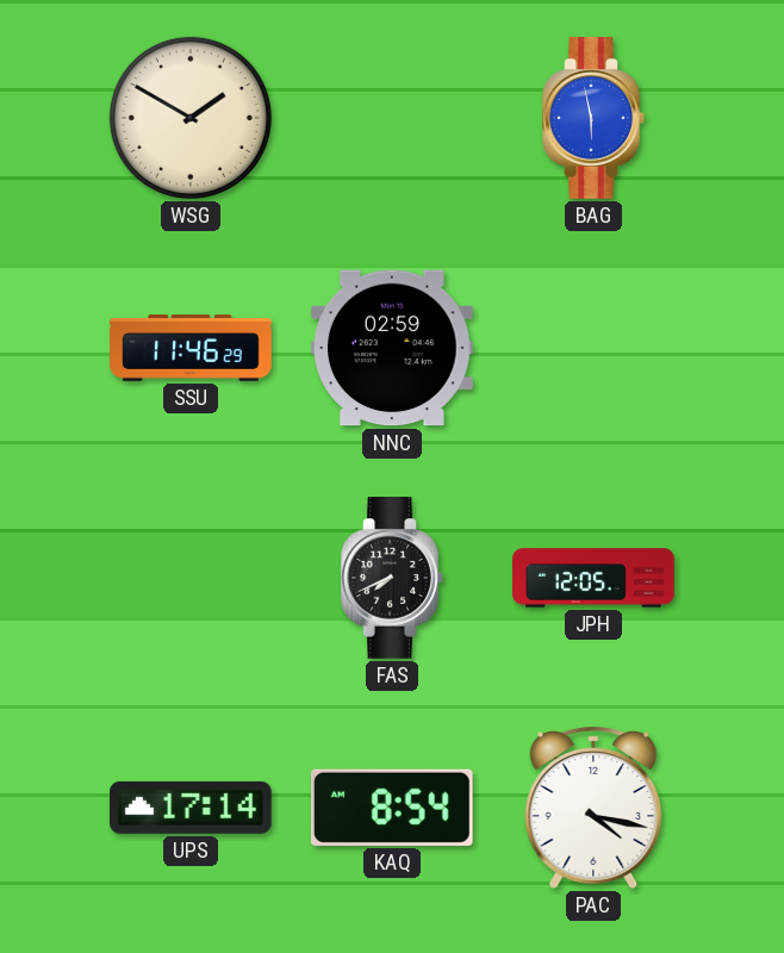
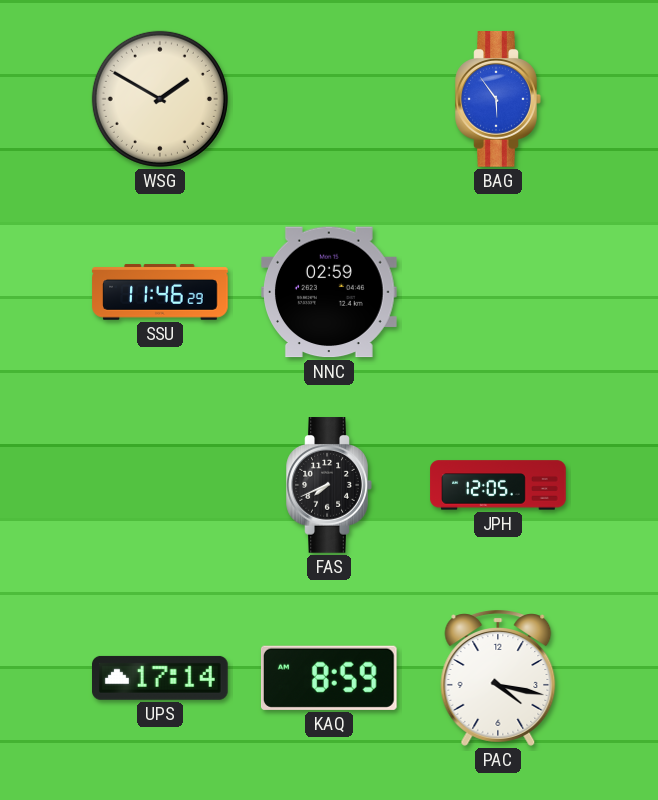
BAG: 5:58 -> 5:54
KAQ: 8:54 -> 8:59
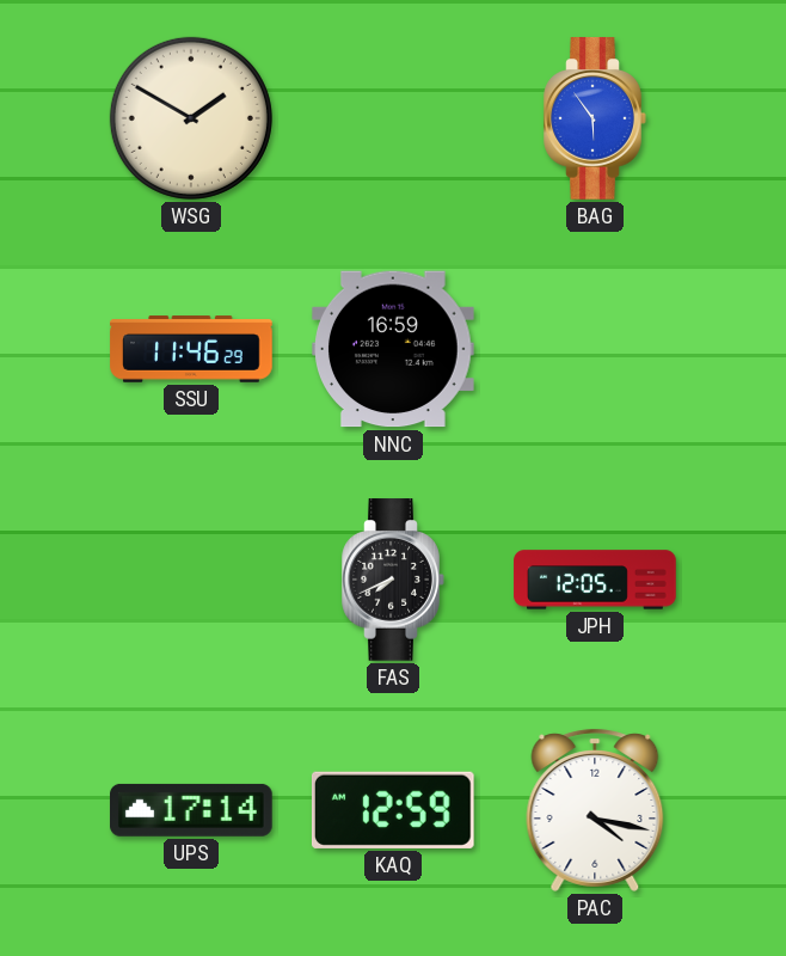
NNC: 02:59 -> 16:59
KAQ: 8:59 -> 12:59
